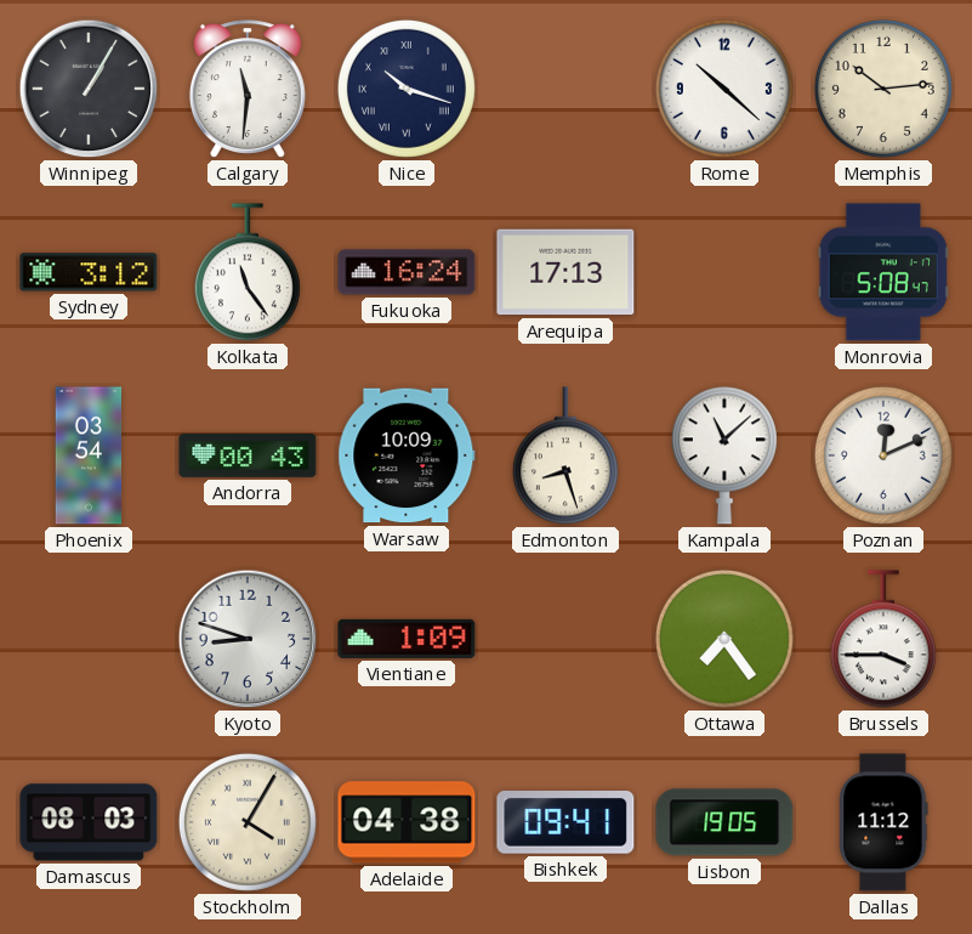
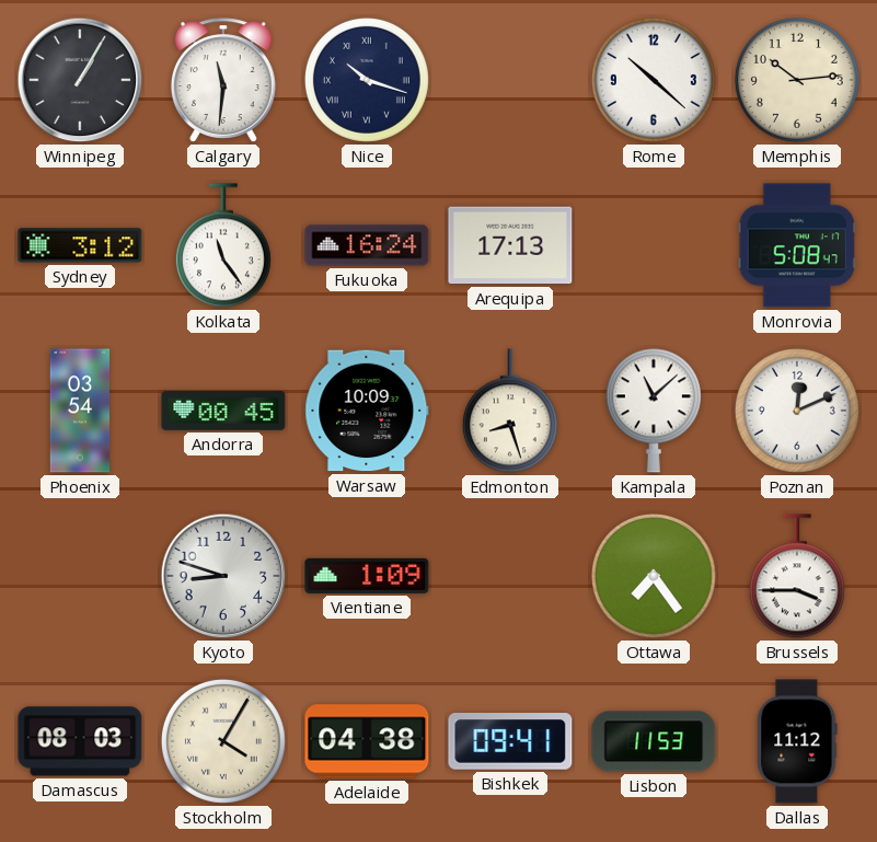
Andorra: 00:43 -> 00:45
Lisbon: 19:05 -> 11:53
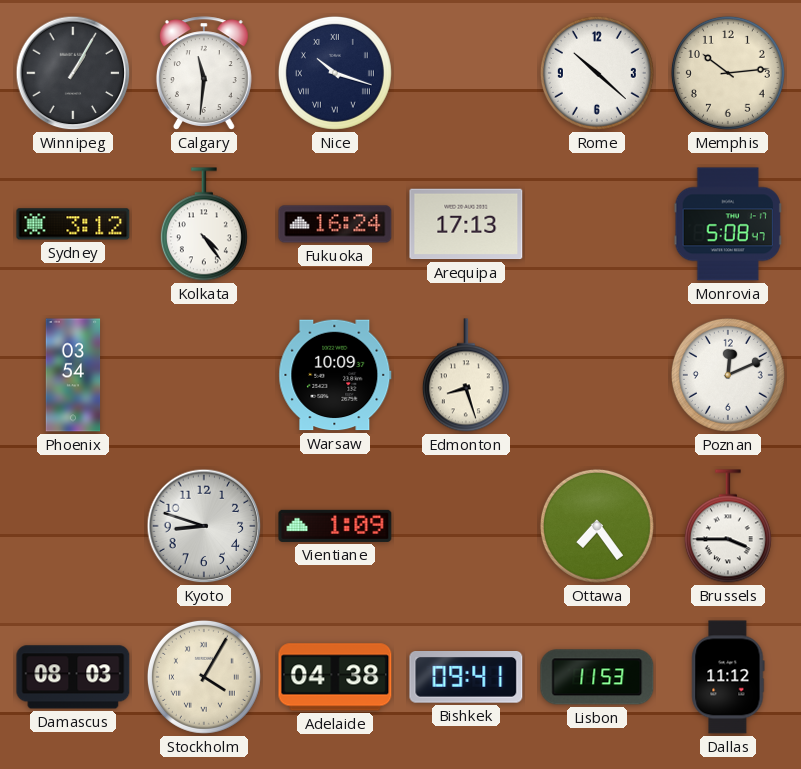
Kolkata: 11:24 -> 4:24
Andorra: 00:45 -> none
Kampala: 11:08 -> none
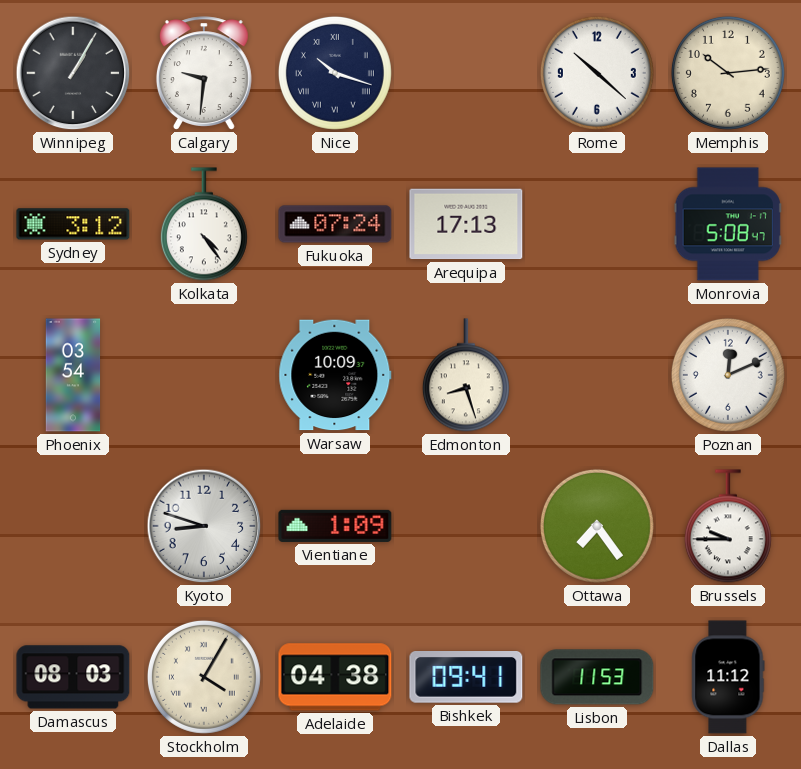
Calgary: 11:31 -> 9:31
Fukuoka: 16:24 -> 07:24
Brussels: 3:45 -> 9:45
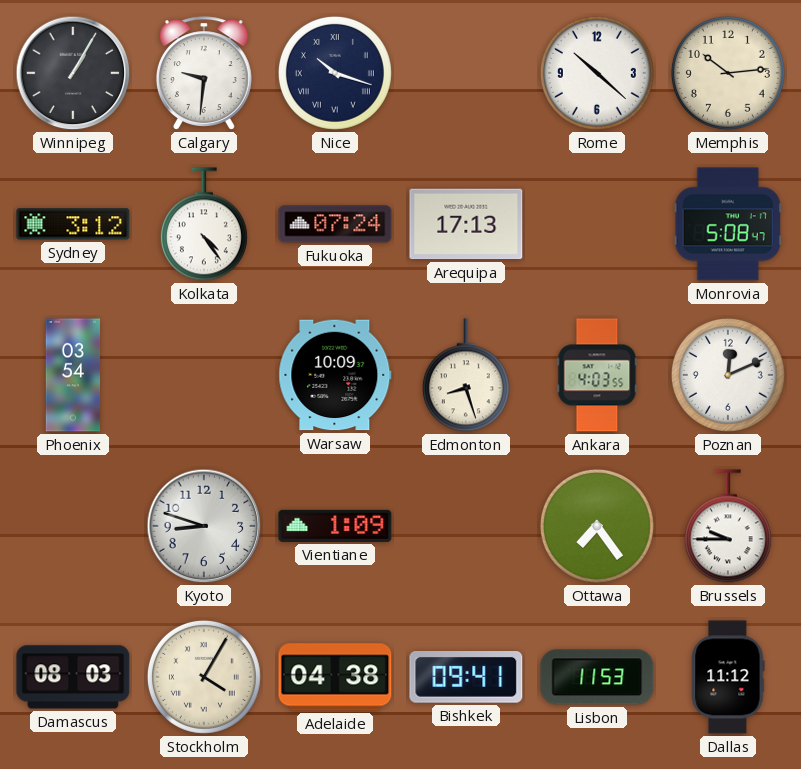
Ankara: none -> 4:03
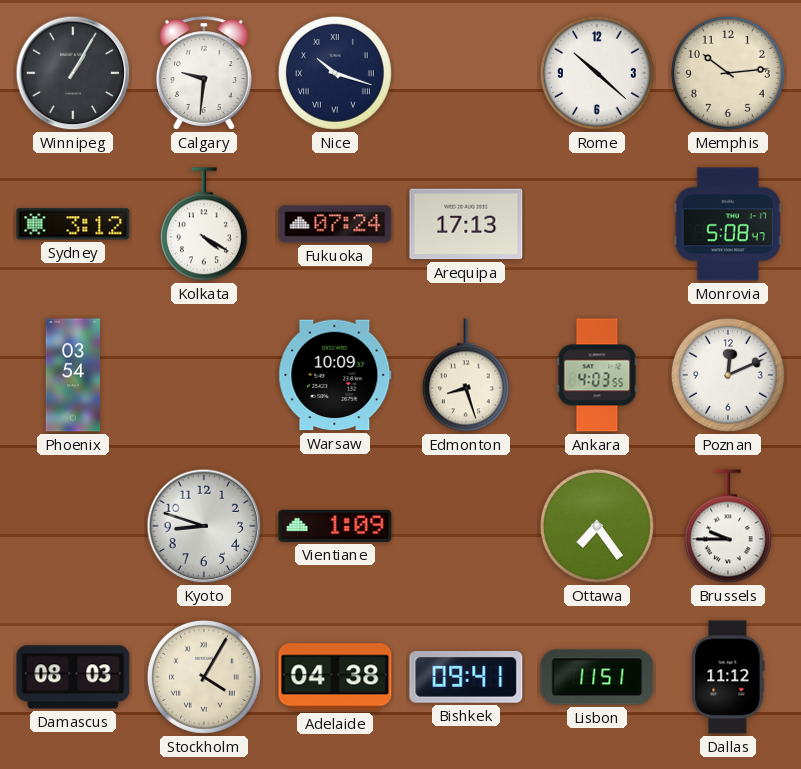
Kolkata: 4:24 -> 4:20
Lisbon: 11:53 -> 11:51
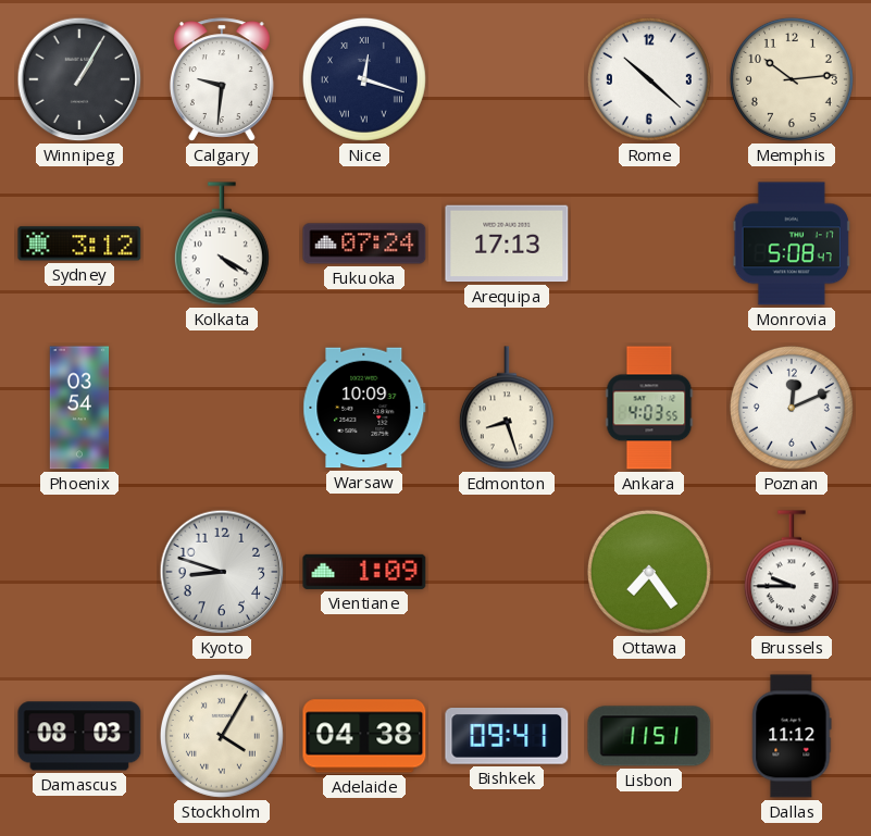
Nice: 10:18 -> 12:18
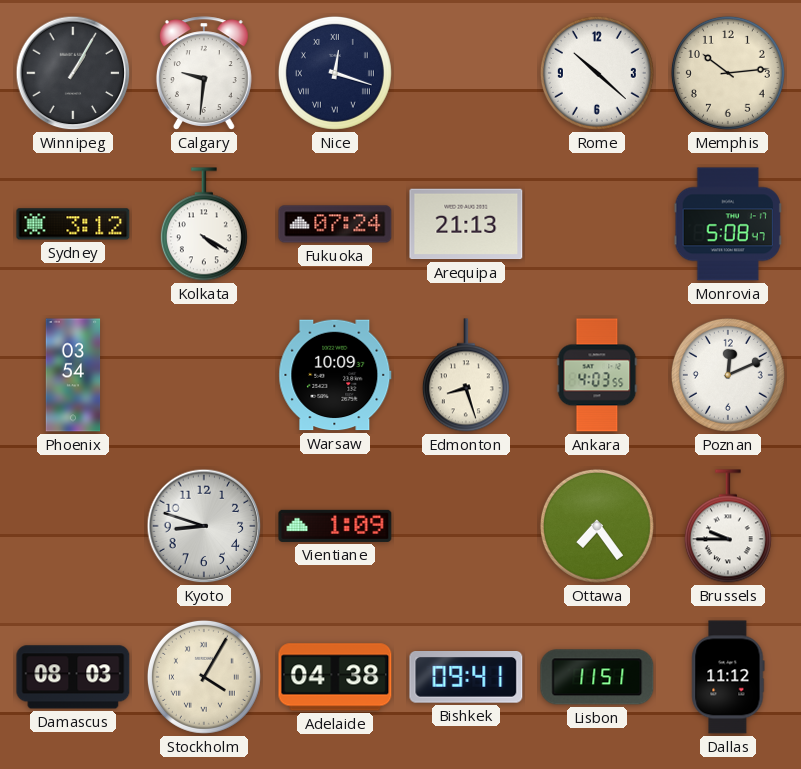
Arequipa: 17:13 -> 21:13
